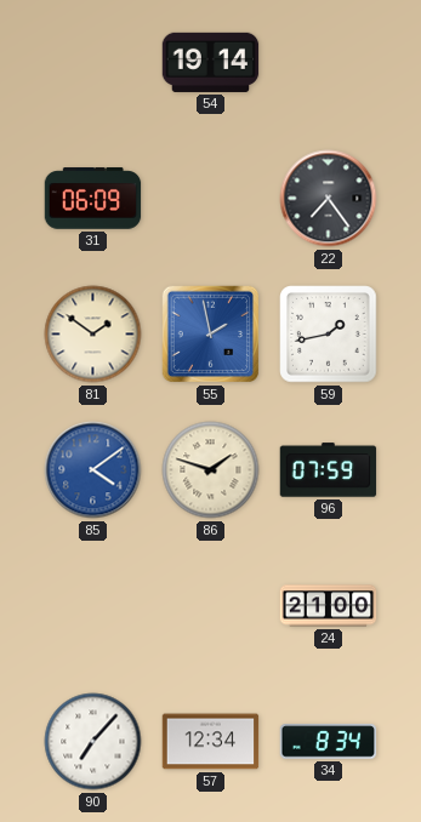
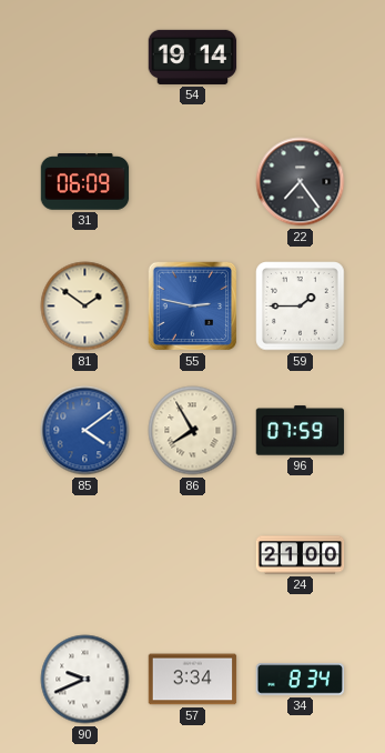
55: 1:58 -> 2:47
59: 1:43 -> 1:45
86: 1:48 -> 7:55
90: 7:07 -> 9:41
57: 12:34 -> 3:34
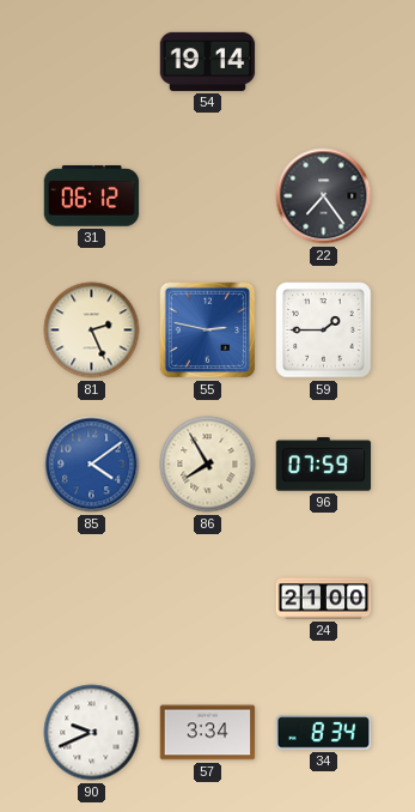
31: 06:09 -> 06:12
81: 1:51 -> 2:26
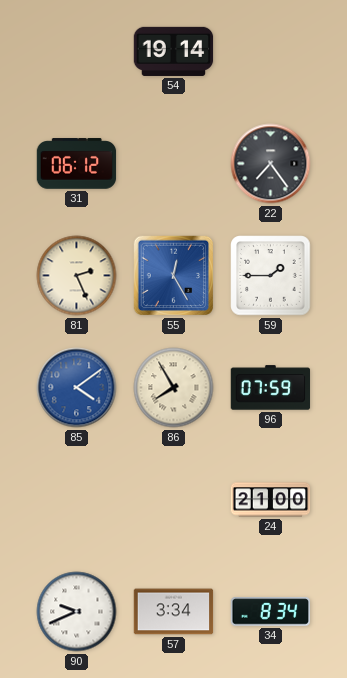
55: 2:47 -> 12:25
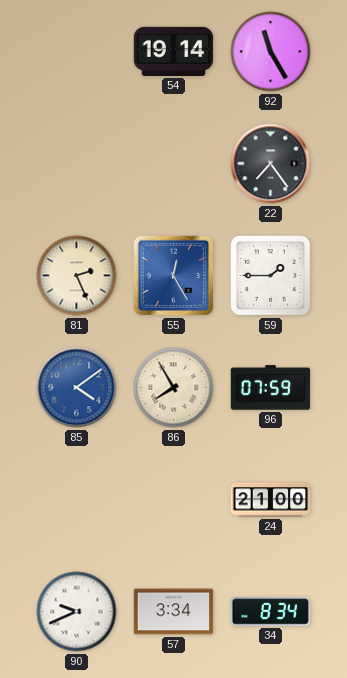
92: none -> 11:25
31: 06:12 -> none
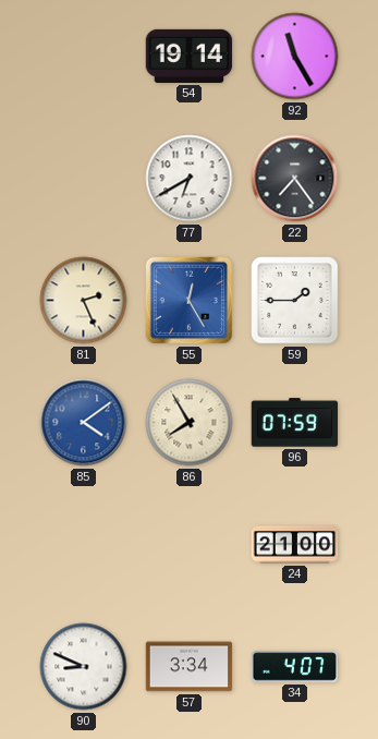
77: none -> 6:40
90: 9:41 -> 8:49
34: 8:34 -> 4:07
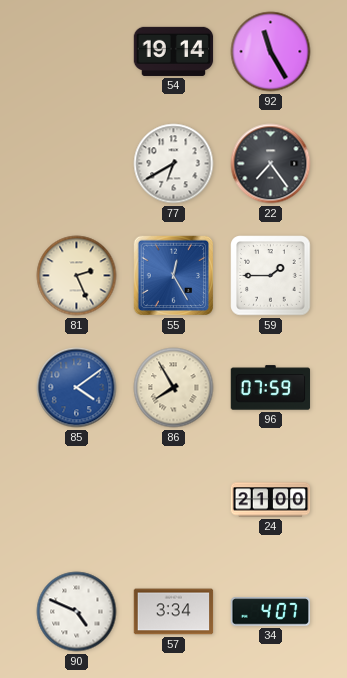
90: 8:49 -> 4:49
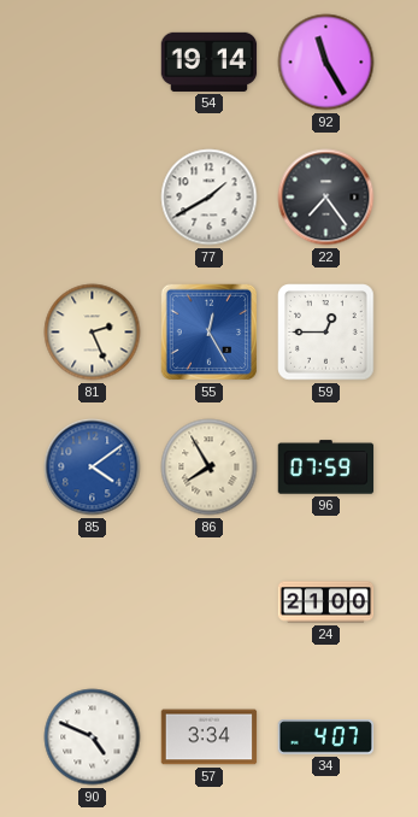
77: 6:40 -> 1:40
59: 1:45 -> 12:45
